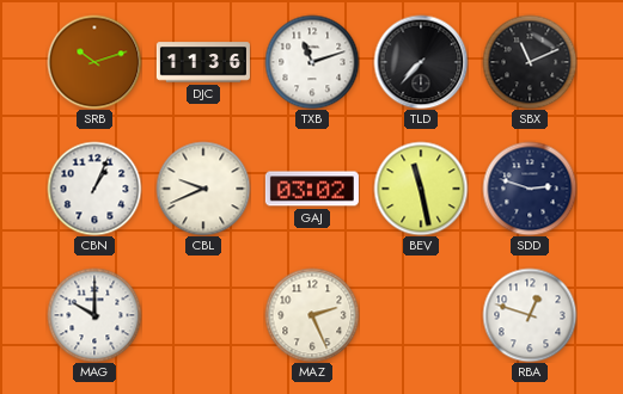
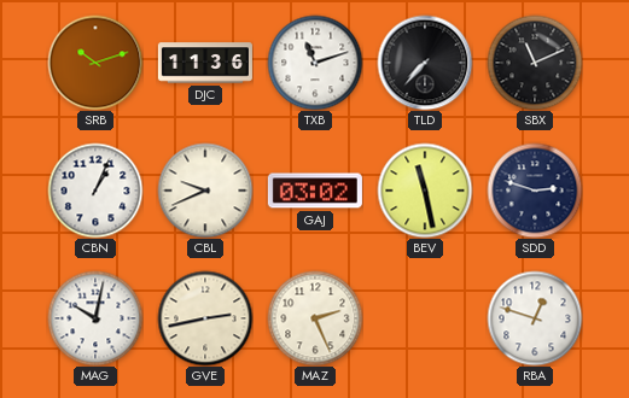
MAG: 10:00 -> 10:02
GVE: none -> 2:43
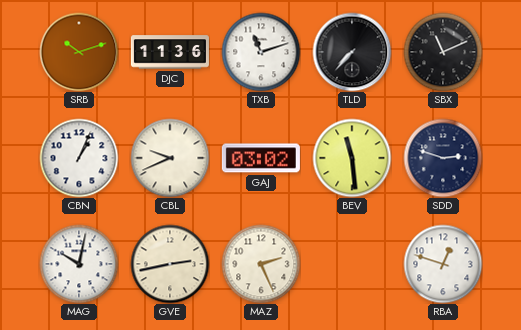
BEV: 11:28 -> 11:29
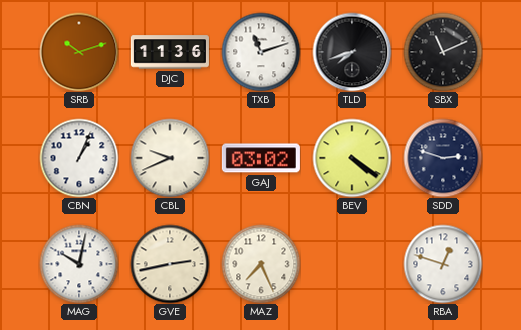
TLD: 7:37 -> 7:42
BEV: 11:29 -> 4:21
MAZ: 2:26 -> 7:26
